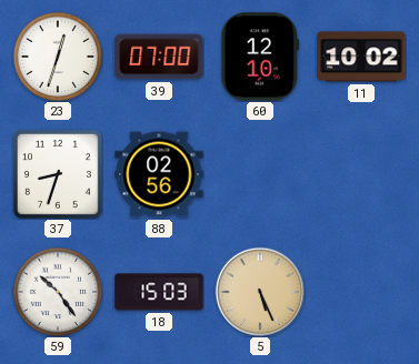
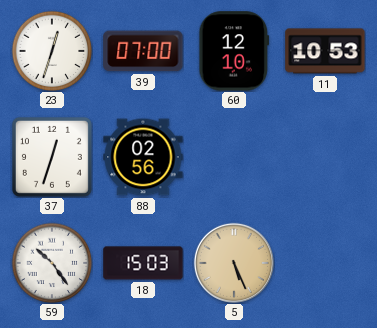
11: 10:02 -> 10:53
37: 8:33 -> 12:33
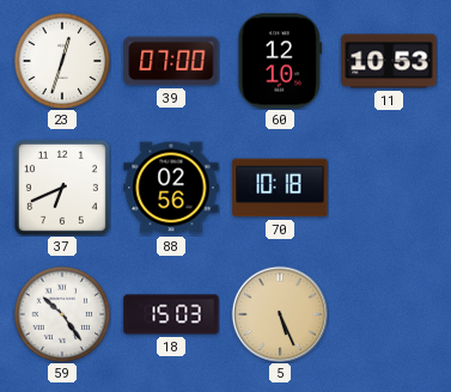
37: 12:33 -> 6:41
70: none -> 10:18
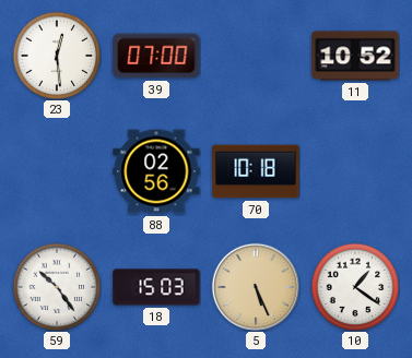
23: 12:33 -> 12:29
60: 12:10 -> none
11: 10:53 -> 10:52
37: 6:41 -> none
10: none -> 1:21
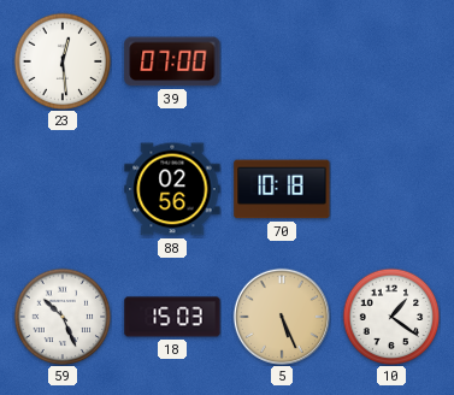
11: 10:52 -> none
59: 10:24 -> 10:26
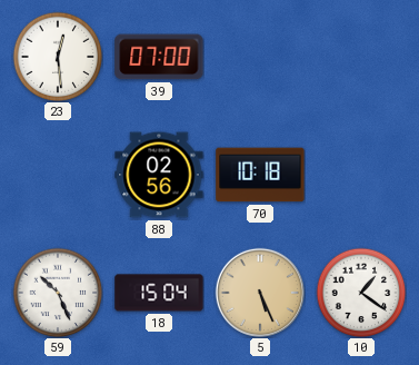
18: 15:03 -> 15:04
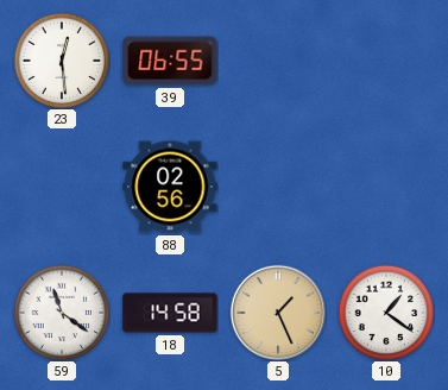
39: 07:00 -> 06:55
70: 10:18 -> none
59: 10:26 -> 11:21
18: 15:04 -> 14:58
5: 5:26 -> 1:26
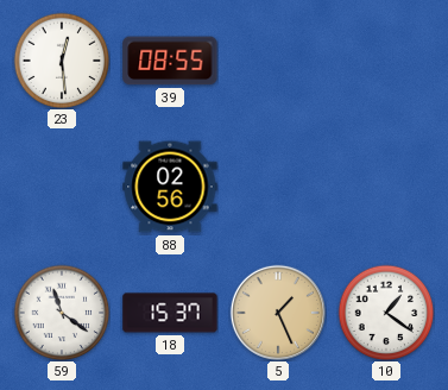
39: 06:55 -> 08:55
18: 14:58 -> 15:37
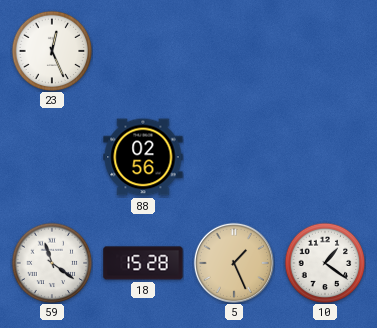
23: 12:29 -> 12:26
39: 08:55 -> none
18: 15:37 -> 15:28
